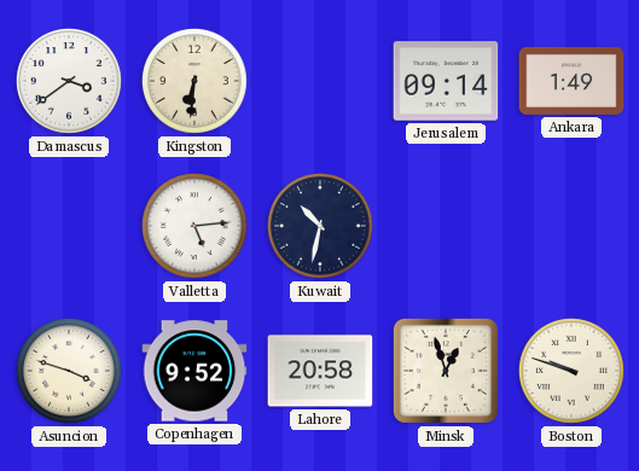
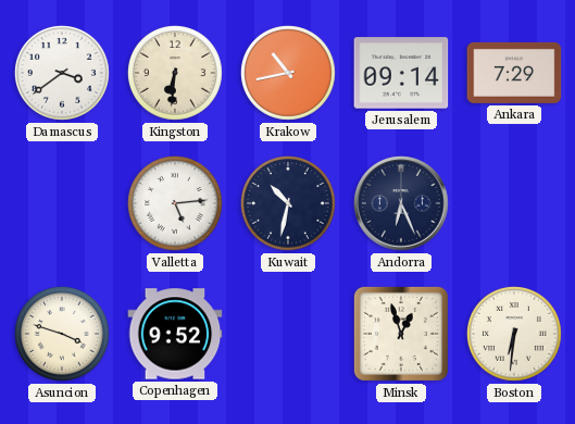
Krakow: none -> 10:43
Ankara: 1:49 -> 7:29
Andorra: none -> 6:26
Lahore: 20:58 -> none
Boston: 9:48 -> 6:31
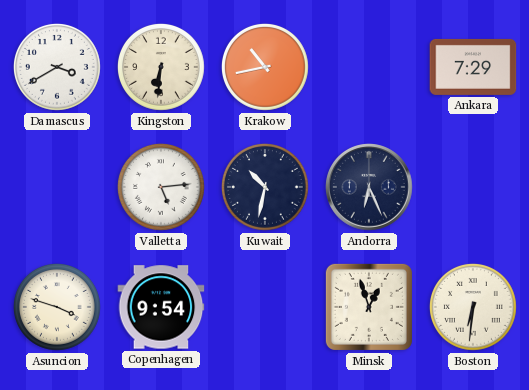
Damascus: 3:39 -> 3:40
Jerusalem: 09:14 -> none
Copenhagen: 9:52 -> 9:54
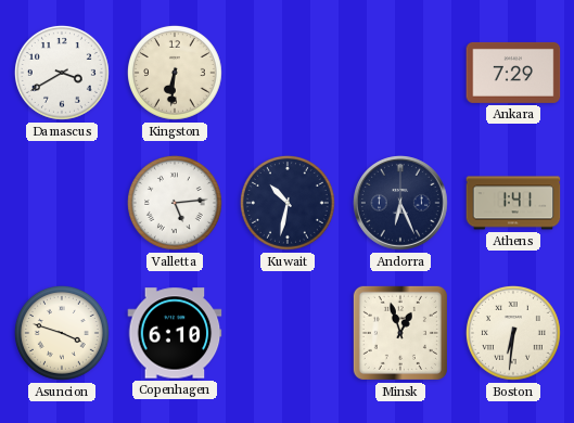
Krakow: 10:43 -> none
Athens: none -> 1:41
Copenhagen: 9:54 -> 6:10
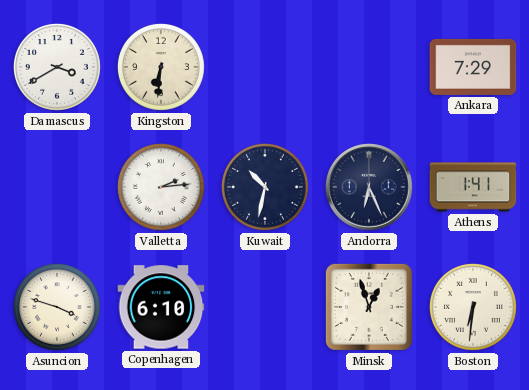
Valletta: 5:14 -> 2:14
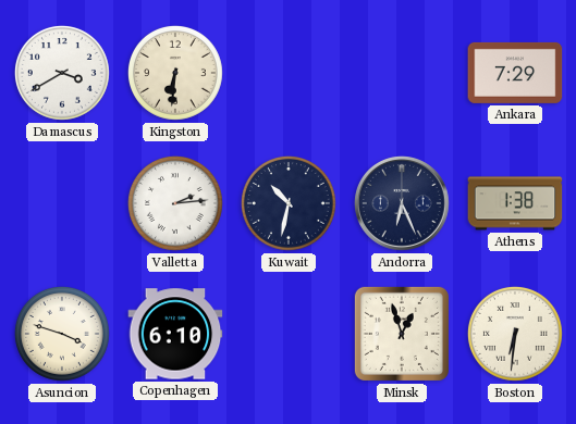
Athens: 1:41 -> 1:38
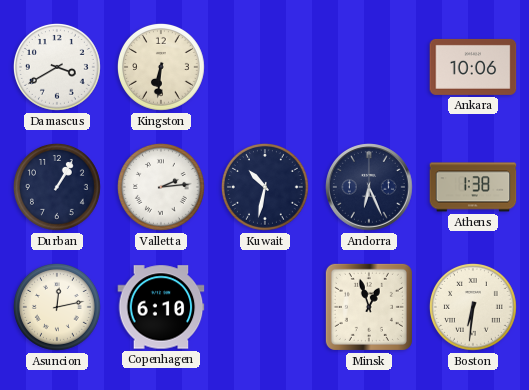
Ankara: 7:29 -> 10:06
Durban: none -> 1:05
Asuncion: 3:48 -> 12:13
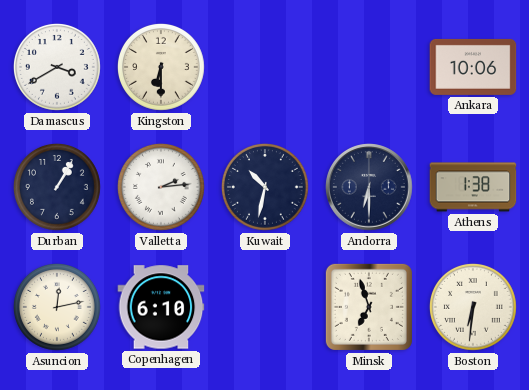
Kingston: 6:31 -> 6:30
Andorra: 6:26 -> 6:30
Minsk: 12:57 -> 6:57
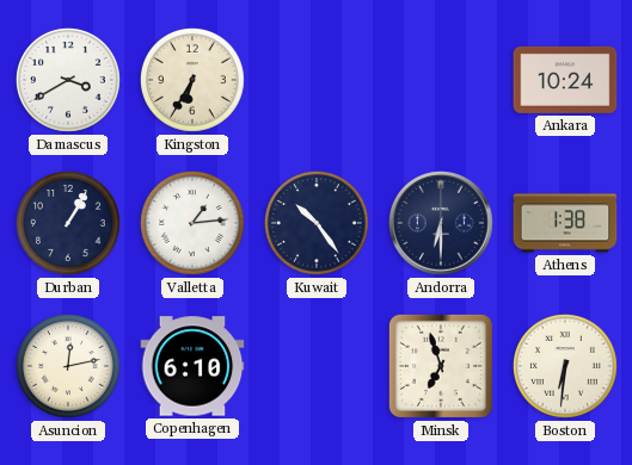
Kingston: 6:30 -> 6:35
Ankara: 10:06 -> 10:24
Valletta: 2:14 -> 1:14
Kuwait: 10:32 -> 10:24
